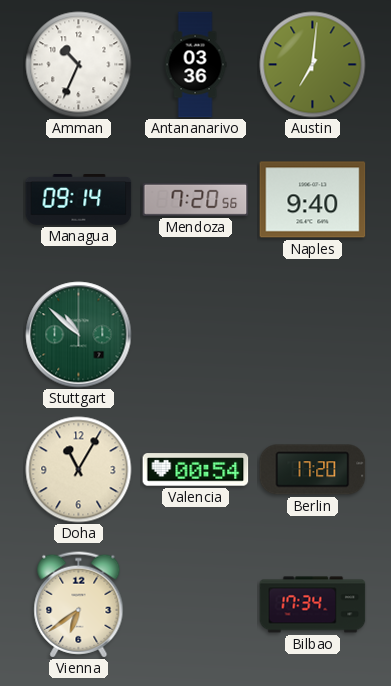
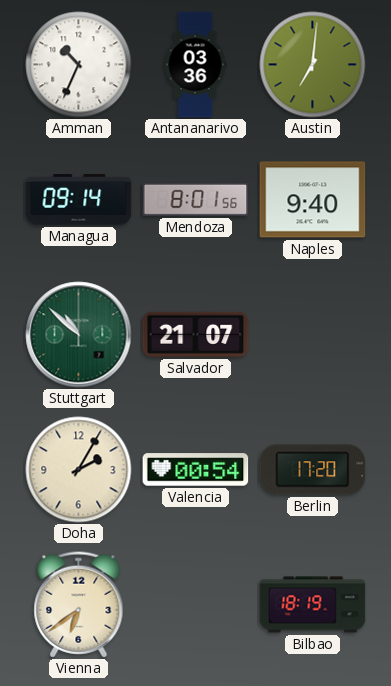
Mendoza: 7:20 -> 8:01
Salvador: none -> 21:07
Doha: 11:05 -> 2:05
Bilbao: 17:34 -> 18:19
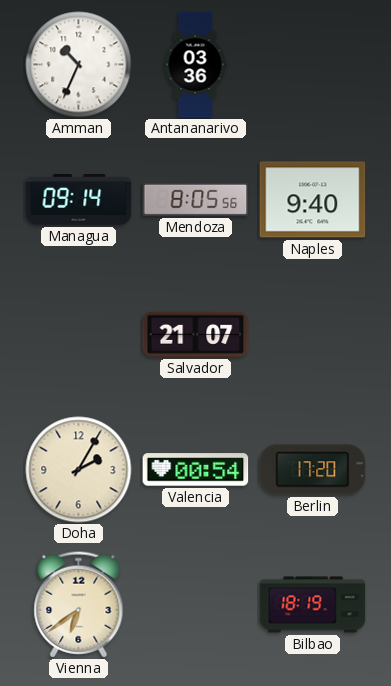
Austin: 7:01 -> none
Mendoza: 8:01 -> 8:05
Stuttgart: 10:52 -> none
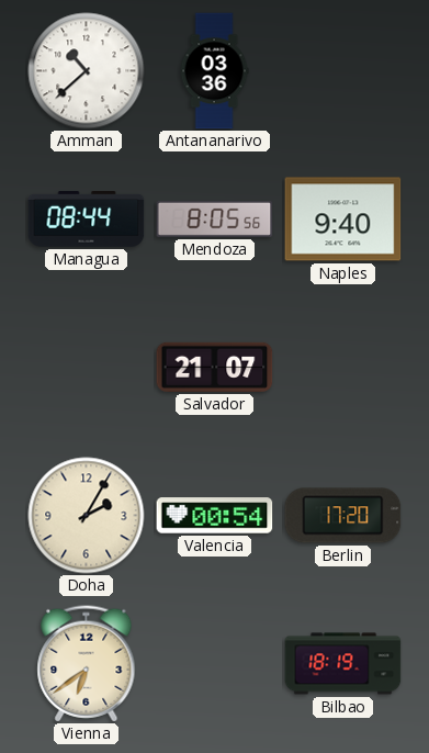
Amman: 10:34 -> 10:38
Managua: 09:14 -> 08:44
